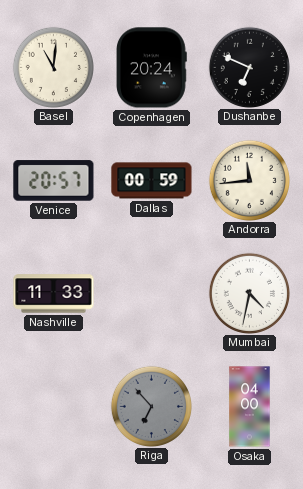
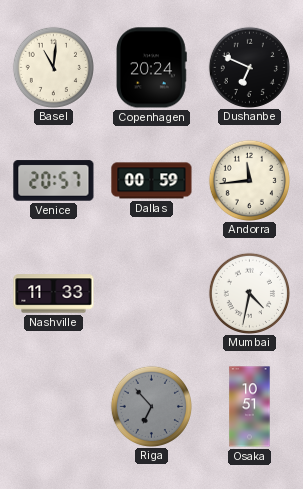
Osaka: 04:00 -> 10:51
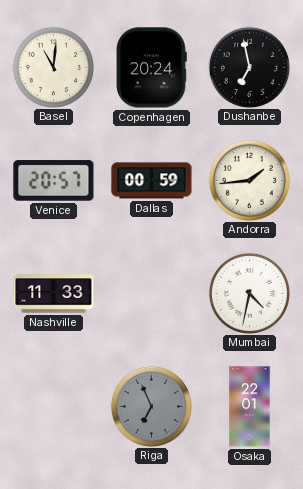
Dushanbe: 6:49 -> 6:58
Andorra: 11:44 -> 1:44
Riga: 6:53 -> 6:56
Osaka: 10:51 -> 22:01
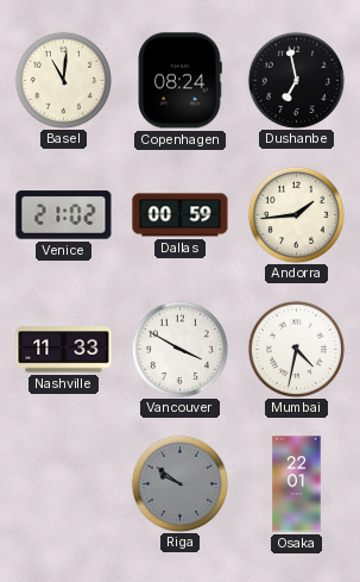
Copenhagen: 20:24 -> 08:24
Venice: 20:57 -> 21:02
Vancouver: none -> 3:50
Riga: 6:56 -> 9:51
